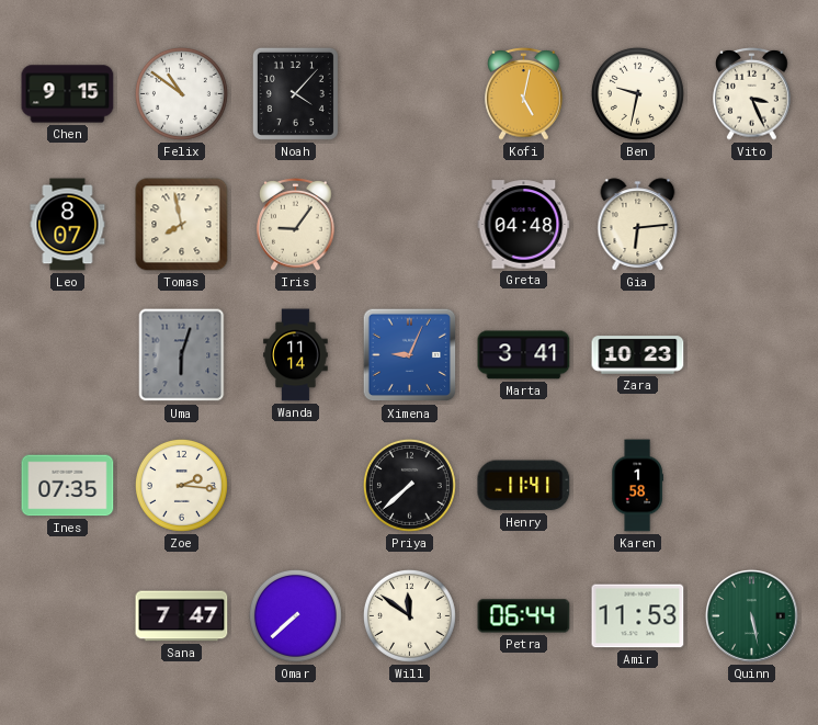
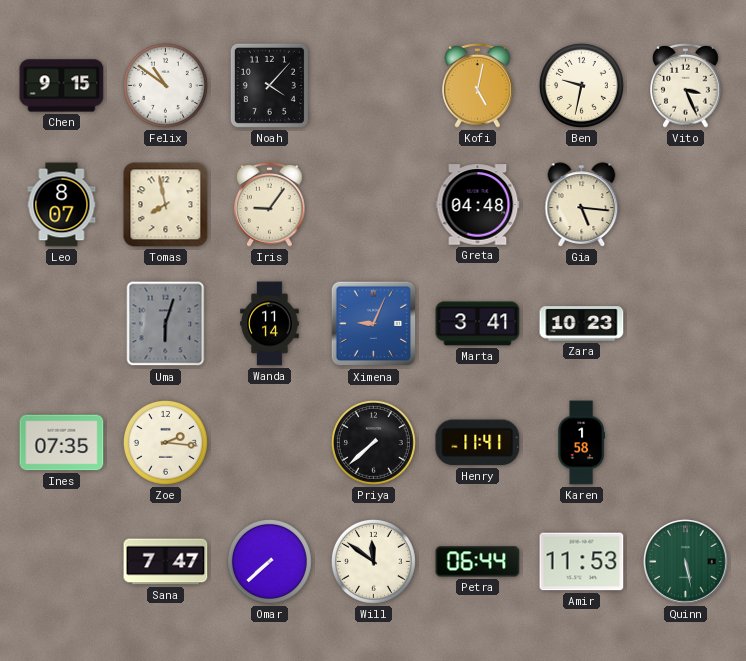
Gia: 6:14 -> 5:16
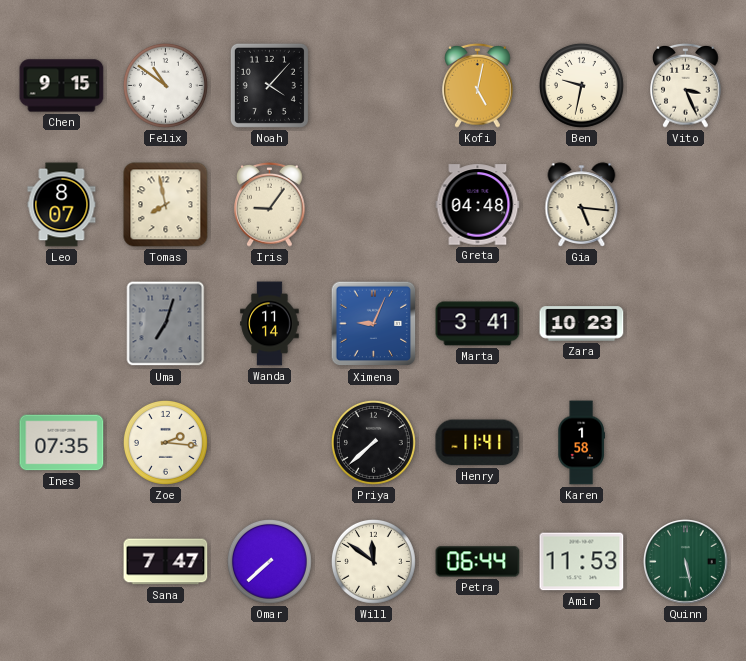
Uma: 6:03 -> 7:03
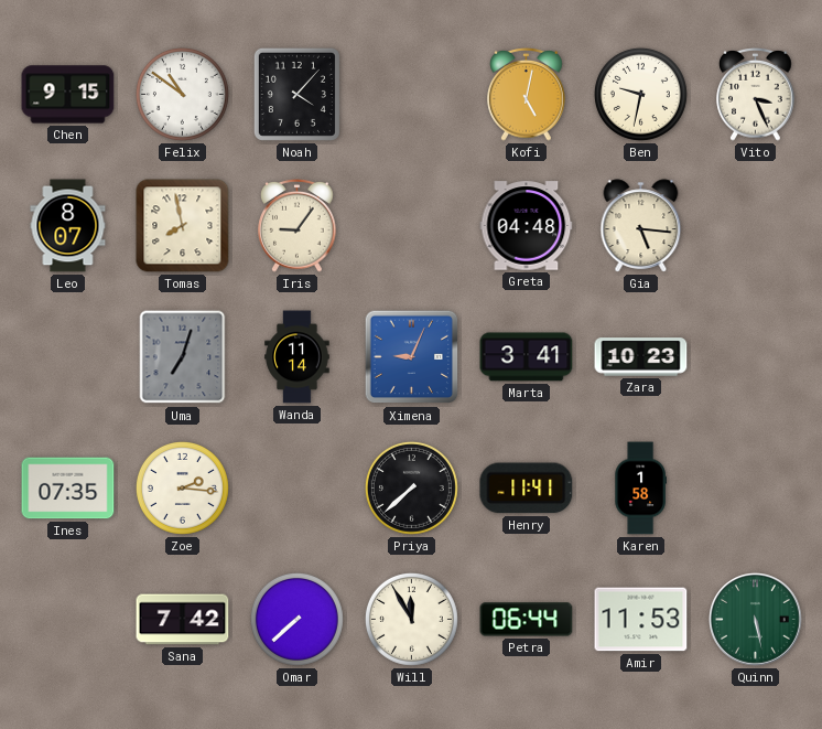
Sana: 7:47 -> 7:42
Will: 11:51 -> 11:55
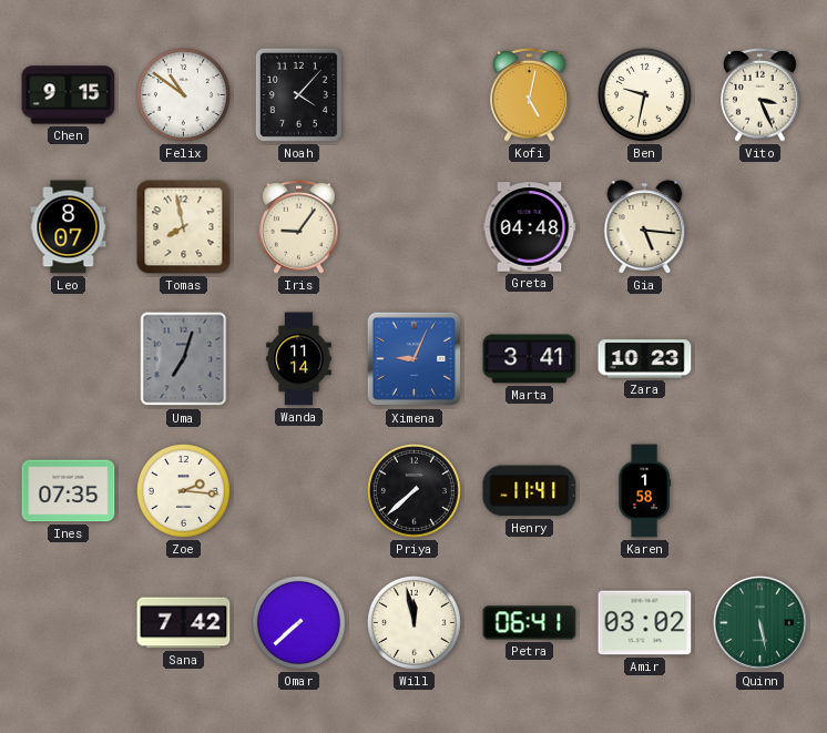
Will: 11:55 -> 11:58
Petra: 06:44 -> 06:41
Amir: 11:53 -> 03:02
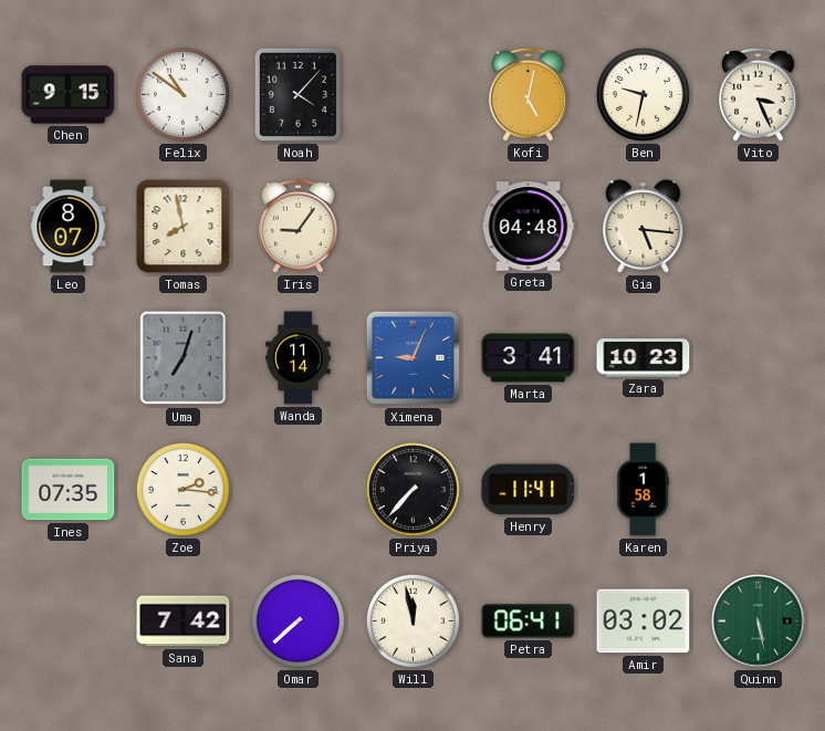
Priya: 7:38 -> 7:37
